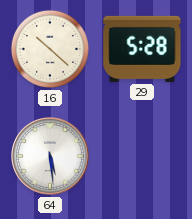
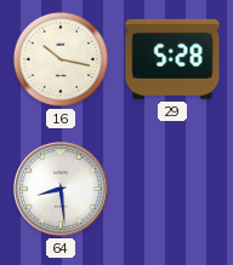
16: 10:22 -> 10:17
64: 5:29 -> 8:29
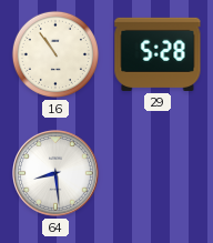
16: 10:17 -> 10:54
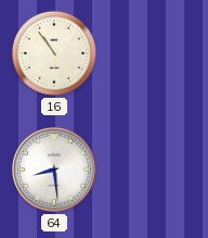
29: 5:28 -> none
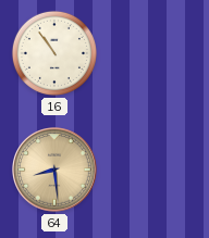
64 dial: white -> champagne
